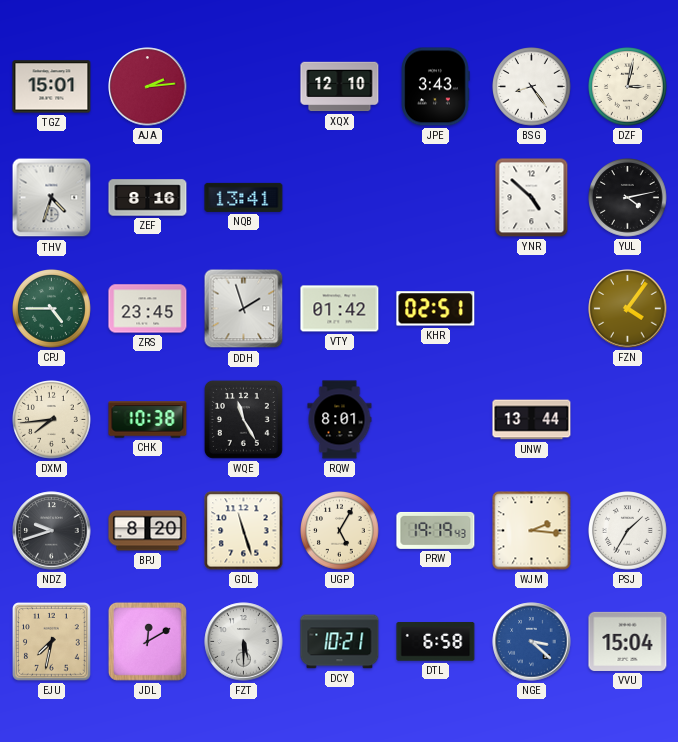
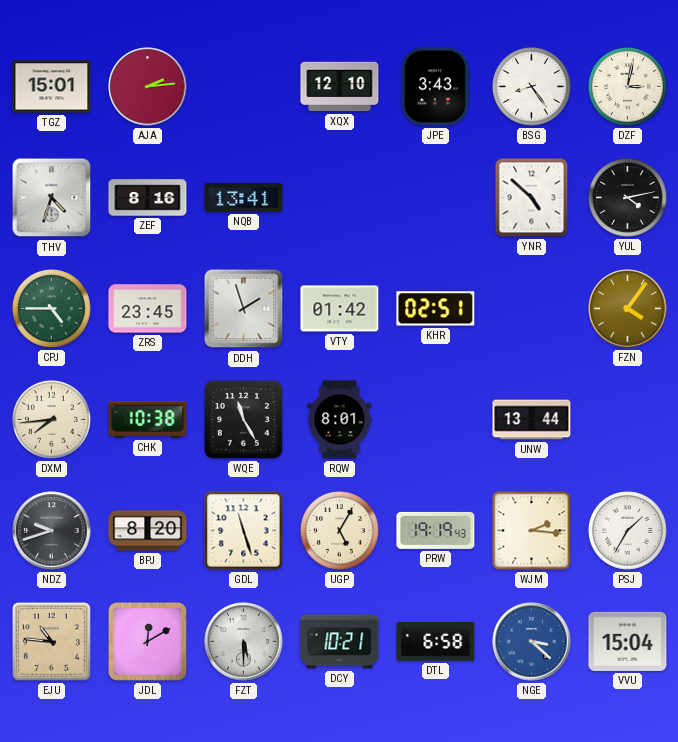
EJU: 7:32 -> 10:46
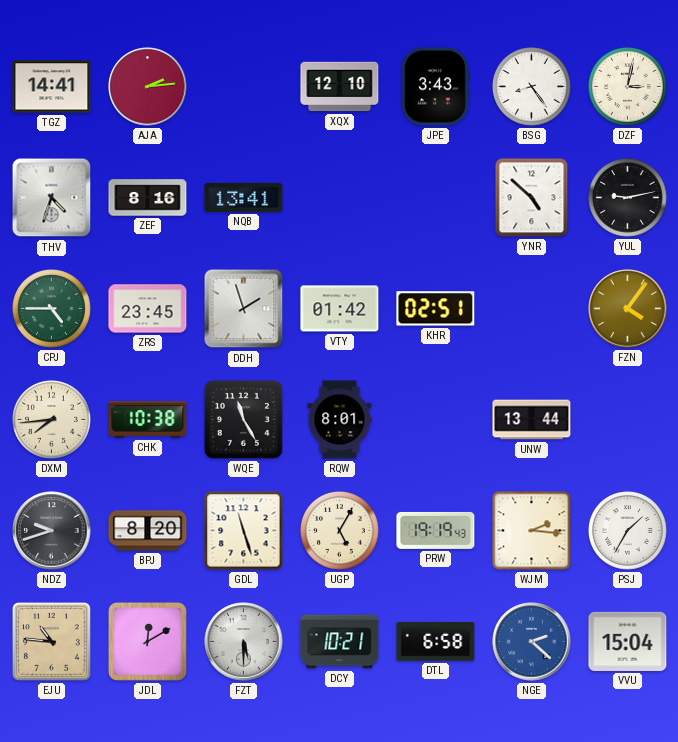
TGZ: 15:01 -> 14:41
YUL: 4:13 -> 9:13
NGE: 3:22 -> 2:22
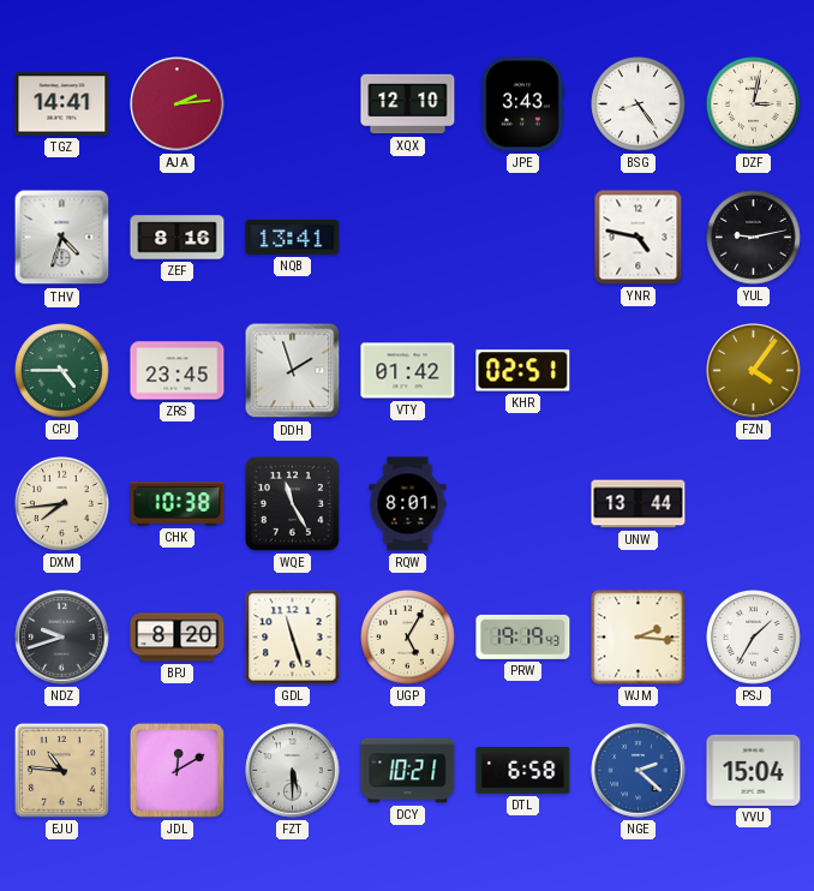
YNR: 4:52 -> 4:47
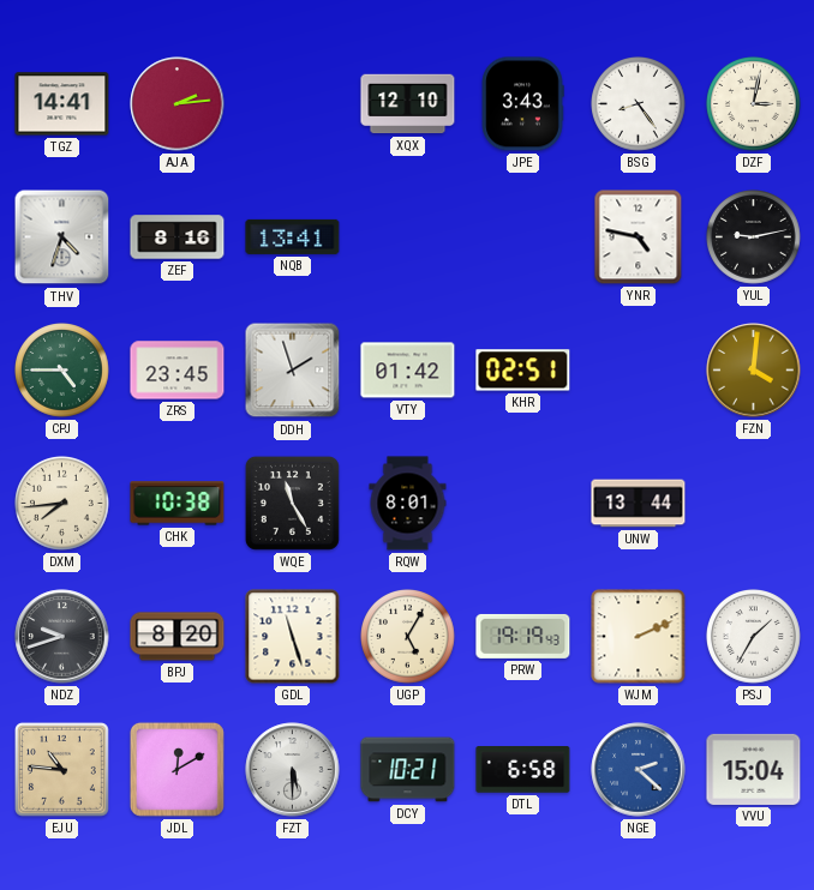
FZN: 4:06 -> 4:01
WJM: 2:16 -> 2:11
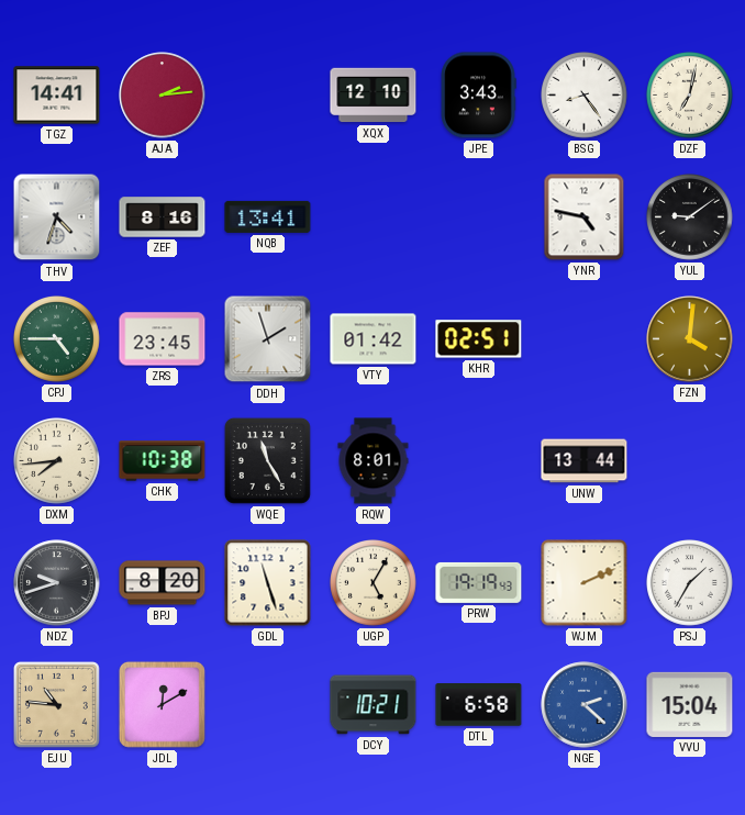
DZF: 3:02 -> 7:02
YUL: 9:13 -> 9:09
FZT: 5:30 -> none
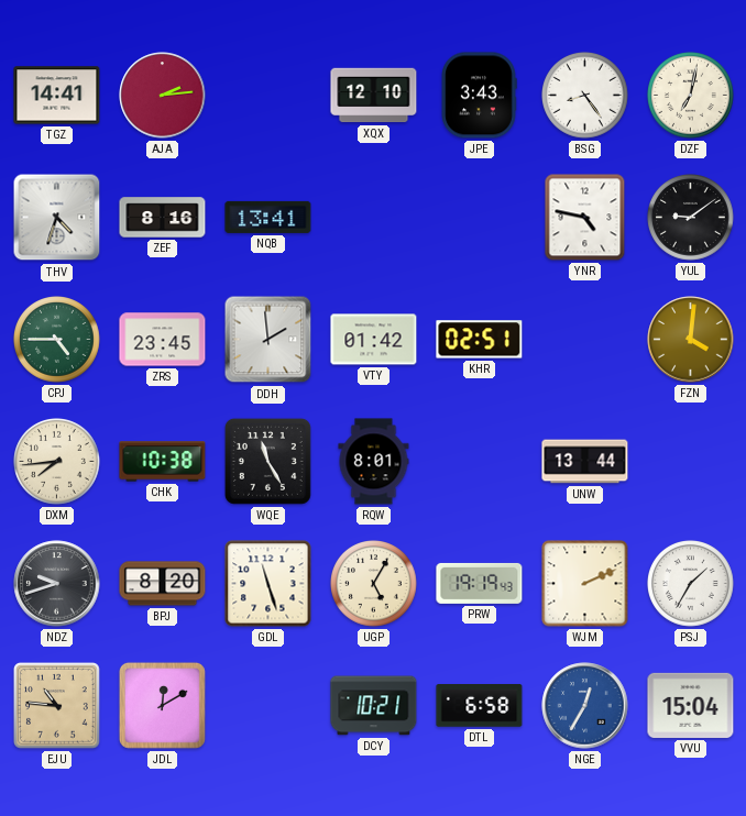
DDH: 1:57 -> 1:59
NGE: 2:22 -> 12:35
